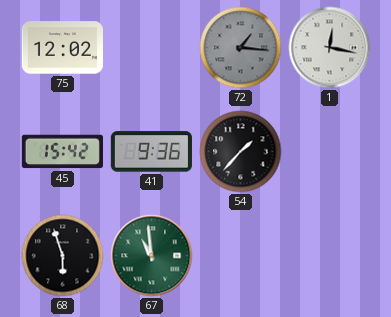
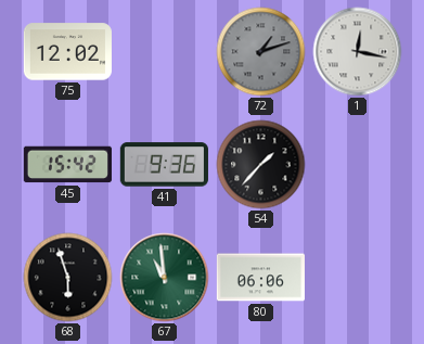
72: 1:16 -> 1:12
80: none -> 06:06
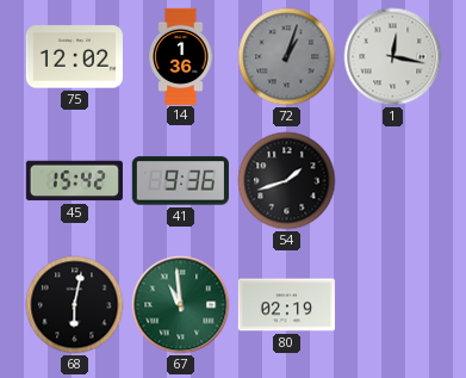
14: none -> 1:36
72: 1:12 -> 1:03
54: 1:37 -> 1:42
68: 5:57 -> 6:02
80: 06:06 -> 02:19
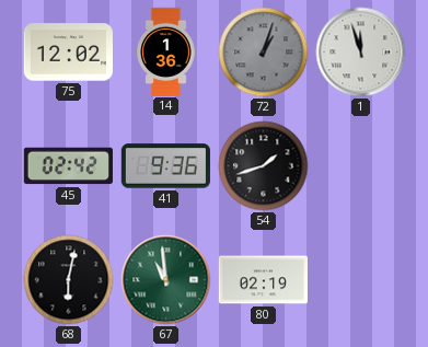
1: 12:17 -> 11:57
45: 15:42 -> 02:42
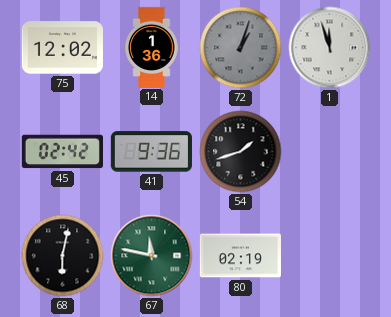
67: 10:59 -> 11:47
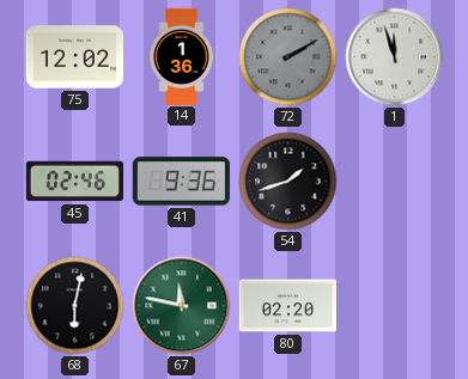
72: 1:03 -> 2:10
45: 02:42 -> 02:46
80: 02:19 -> 02:20
